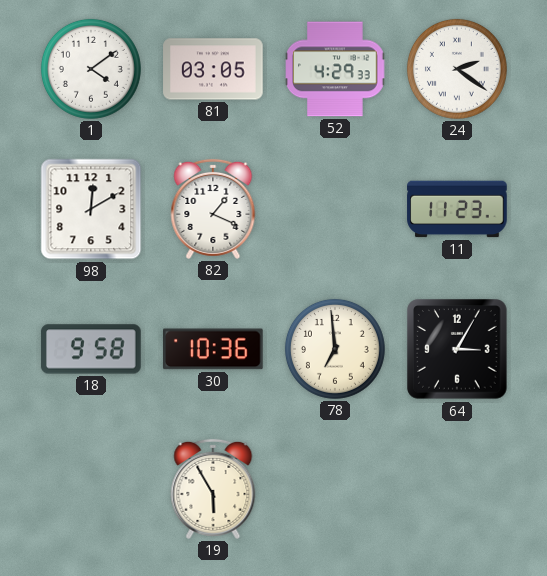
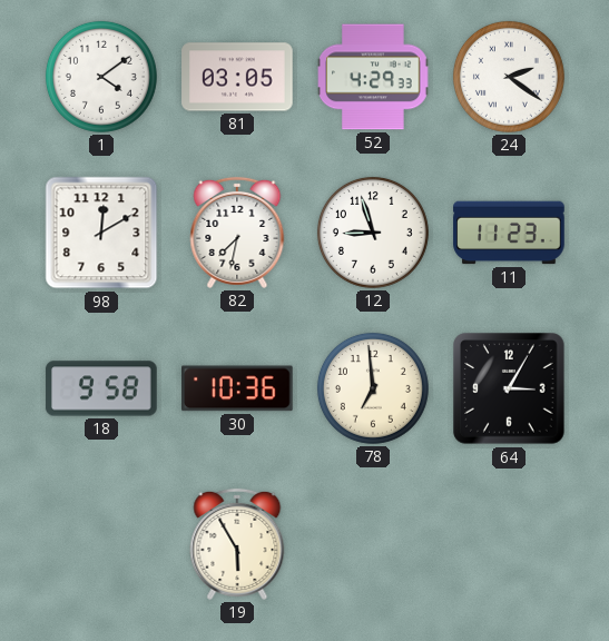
82: 1:19 -> 7:32
12: none -> 8:57
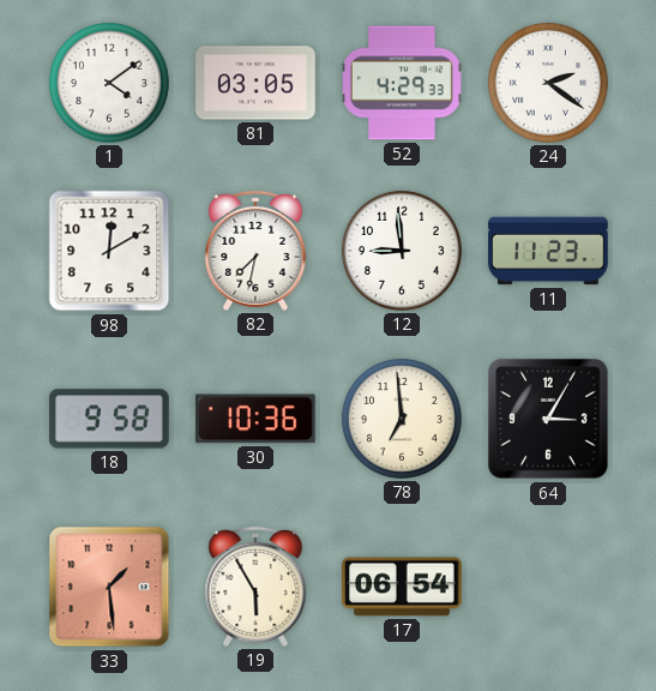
12: 8:57 -> 8:59
33: none -> 1:29
17: none -> 06:54
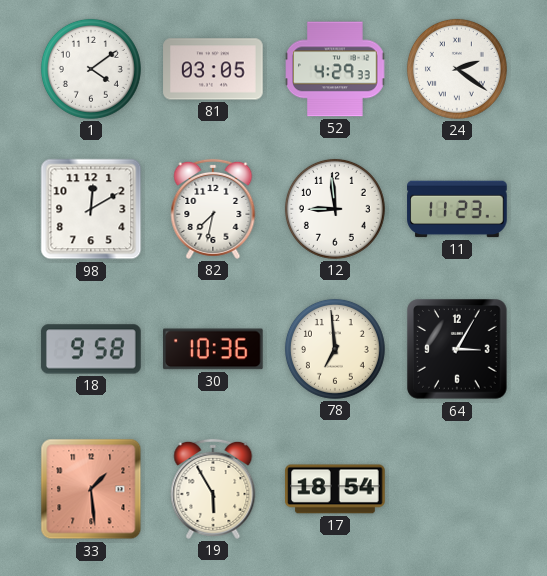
17: 06:54 -> 18:54
